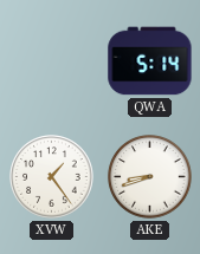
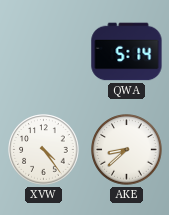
XVW: 1:24 -> 4:24
AKE: 8:42 -> 8:38
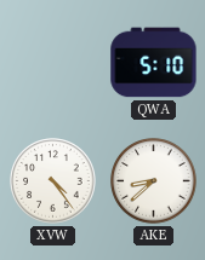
QWA: 5:14 -> 5:10
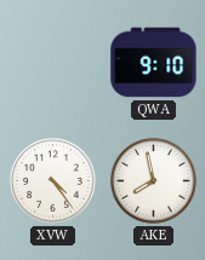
QWA: 5:10 -> 9:10
AKE: 8:38 -> 7:58
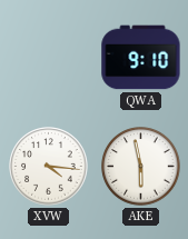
XVW: 4:24 -> 4:16
AKE: 7:58 -> 5:58
